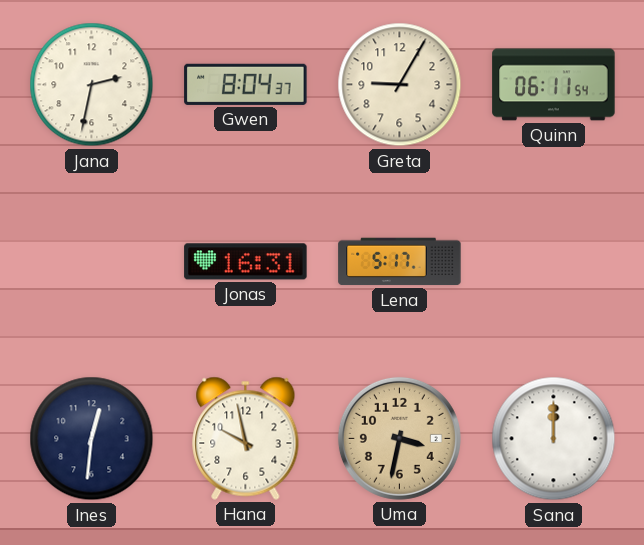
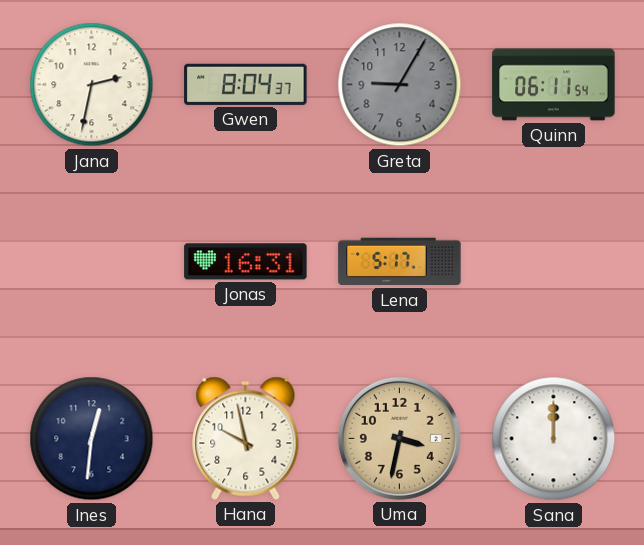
Greta dial: cream -> grey
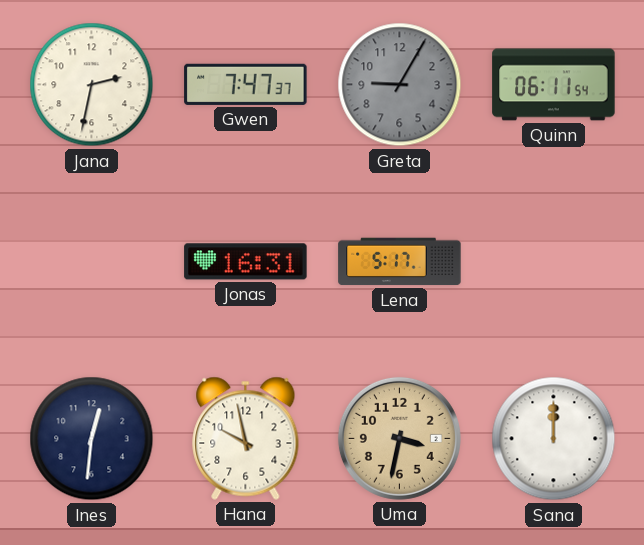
Gwen: 8:04 -> 7:47
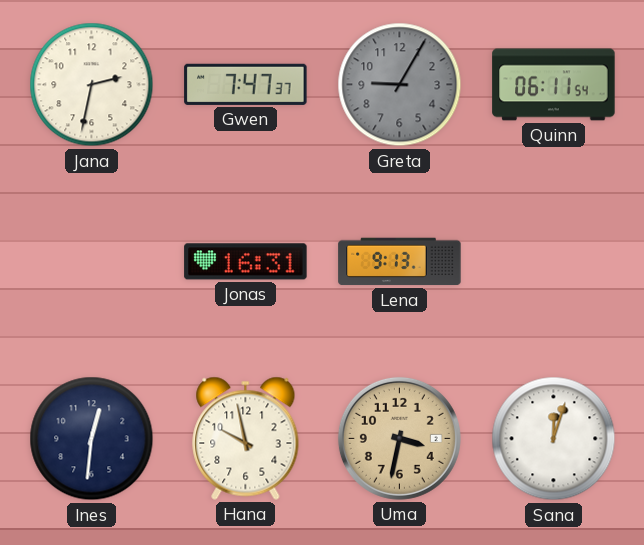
Lena: 5:17 -> 9:13
Sana: 12:00 -> 12:03
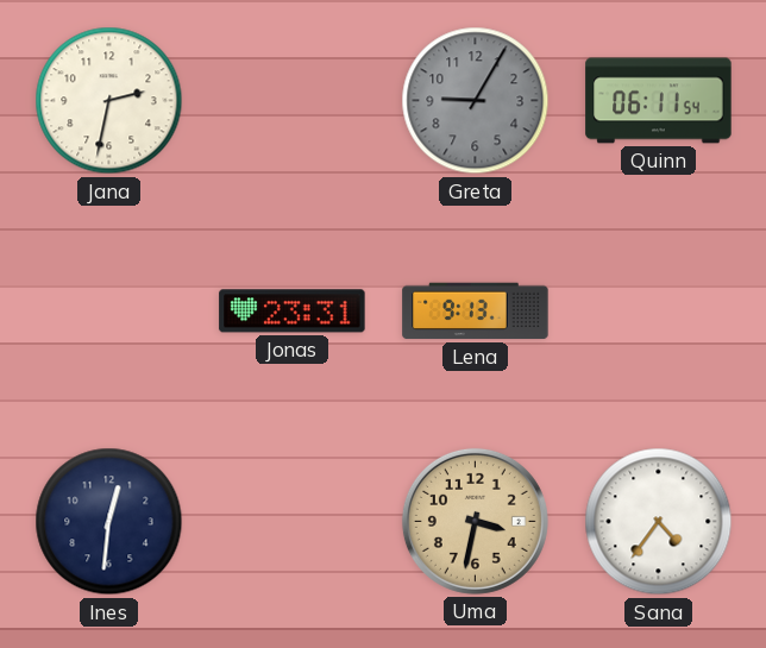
Gwen: 7:47 -> none
Jonas: 16:31 -> 23:31
Hana: 9:58 -> none
Sana: 12:03 -> 4:36
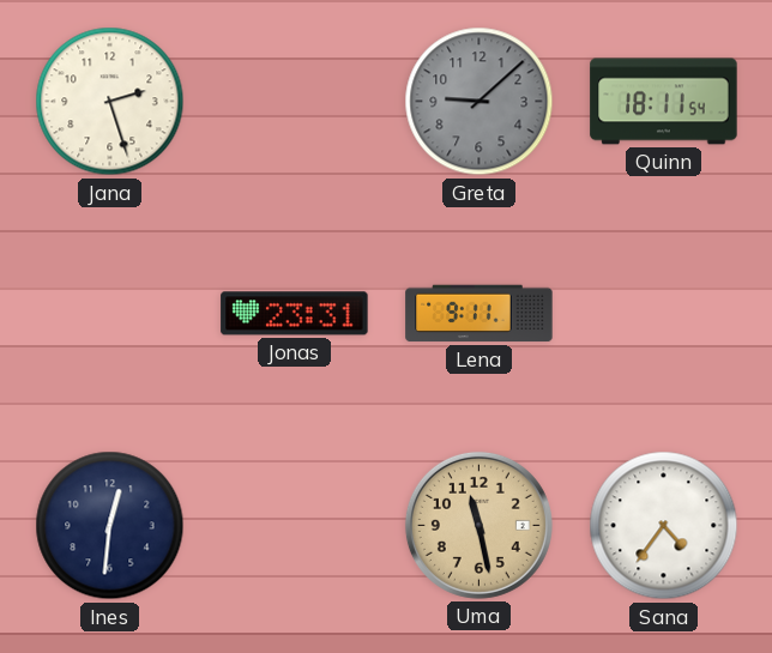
Jana: 2:32 -> 2:27
Greta: 9:05 -> 9:08
Quinn: 06:11 -> 18:11
Lena: 9:13 -> 9:11
Uma: 3:32 -> 11:28
